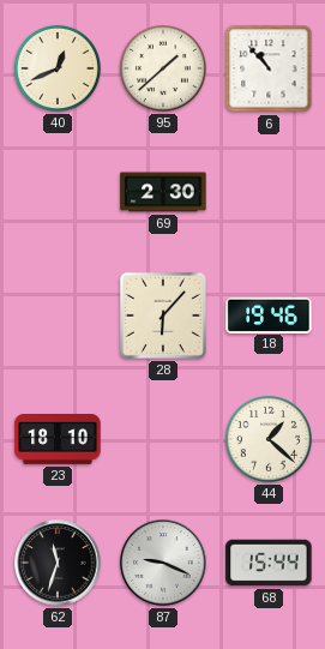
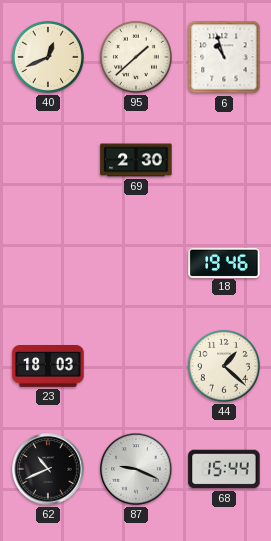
6: 10:53 -> 10:57
28: 6:07 -> none
23: 18:10 -> 18:03
62: 11:33 -> 10:41
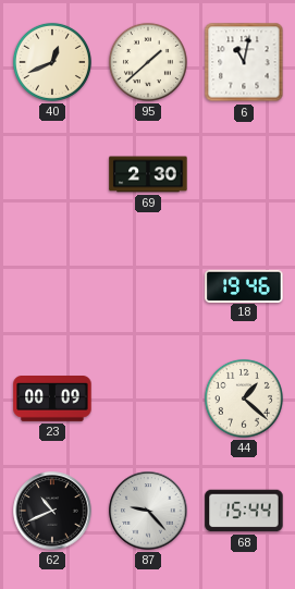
6: 10:57 -> 11:02
23: 18:03 -> 00:09
87: 9:19 -> 9:23
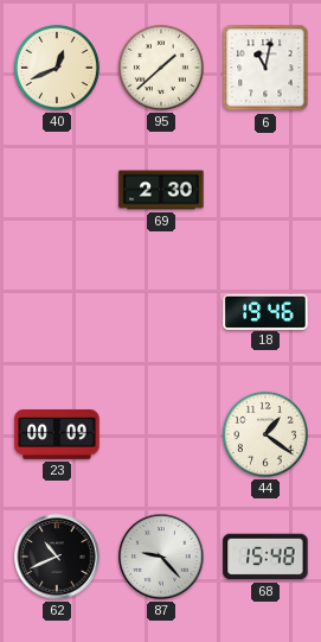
44: 1:22 -> 1:21
68: 15:44 -> 15:48
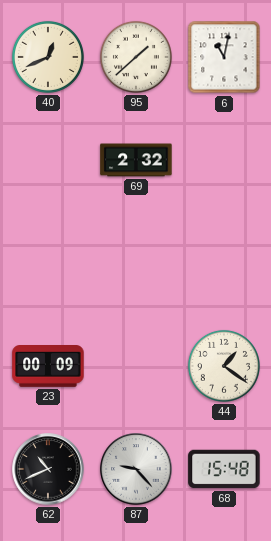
69: 2:30 -> 2:32
18: 19:46 -> none
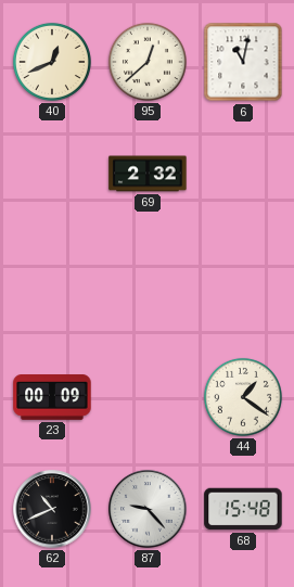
95: 1:38 -> 12:38
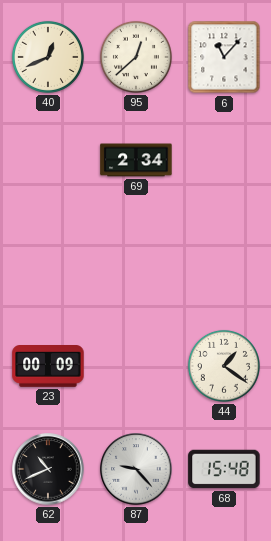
6: 11:02 -> 11:07
69: 2:32 -> 2:34
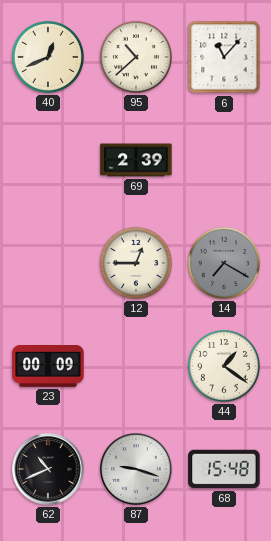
95: 12:38 -> 10:38
69: 2:34 -> 2:39
12: none -> 12:45
14: none -> 7:20
87: 9:23 -> 9:18
